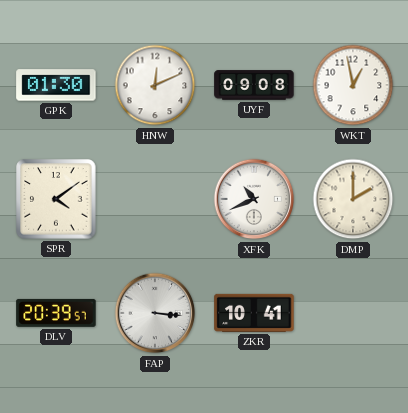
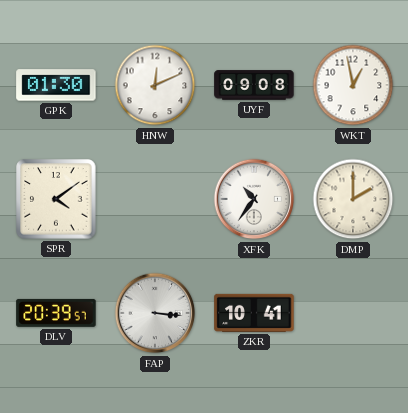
XFK: 10:41 -> 10:36
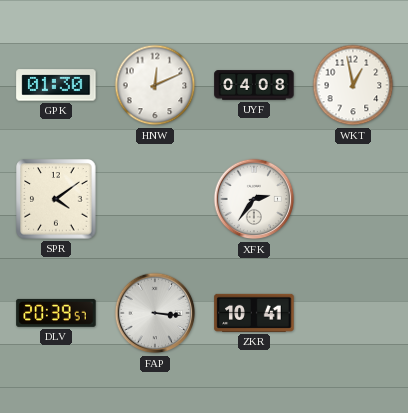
UYF: 09:08 -> 04:08
XFK: 10:36 -> 2:36
DMP: 2:00 -> none
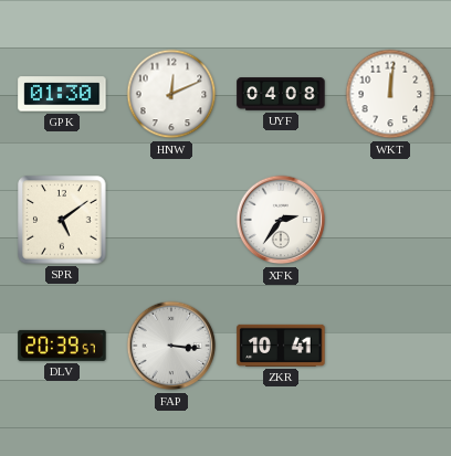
WKT: 12:58 -> 12:01
SPR: 4:09 -> 5:09
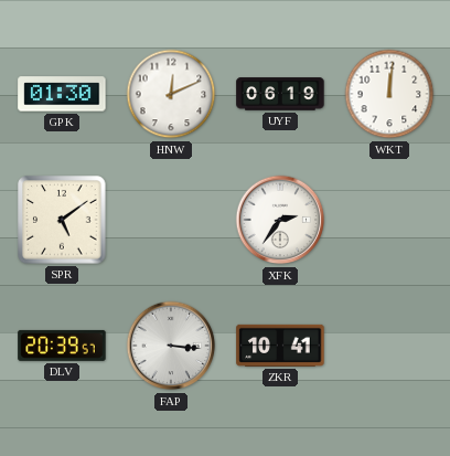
UYF: 04:08 -> 06:19
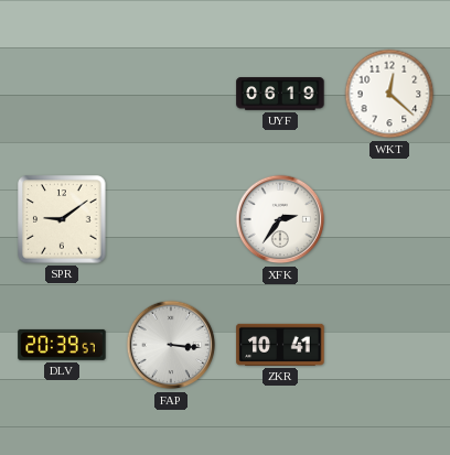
GPK: 01:30 -> none
HNW: 12:11 -> none
WKT: 12:01 -> 12:22
SPR: 5:09 -> 9:09
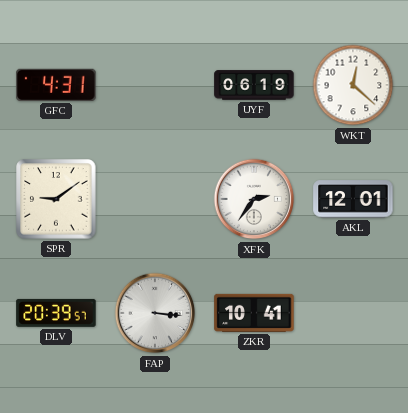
GFC: none -> 4:31
AKL: none -> 12:01
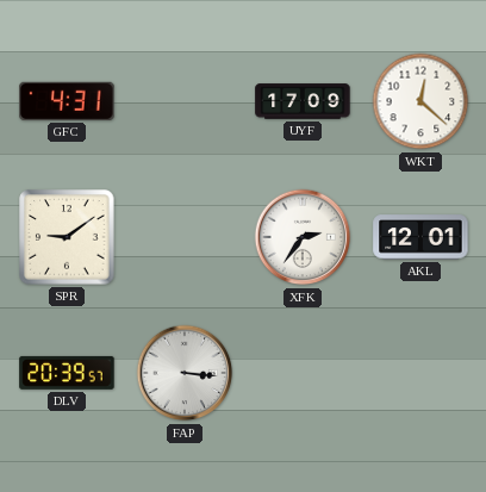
UYF: 06:19 -> 17:09
ZKR: 10:41 -> none
